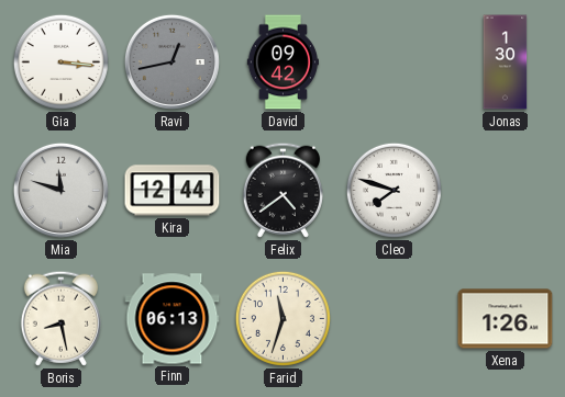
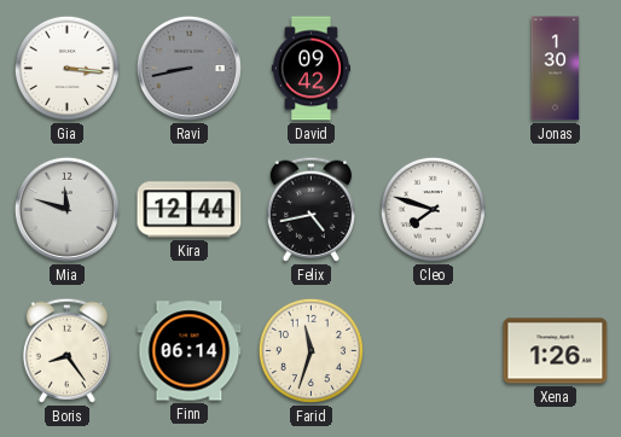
Ravi: 12:43 -> 8:43
Felix: 4:39 -> 4:43
Boris: 8:28 -> 8:24
Finn: 06:13 -> 06:14
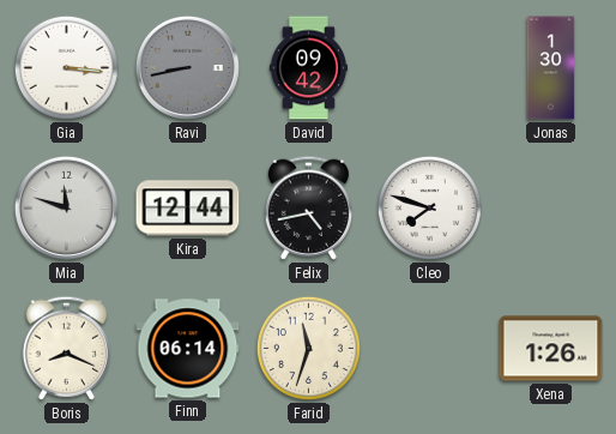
Boris: 8:24 -> 8:19
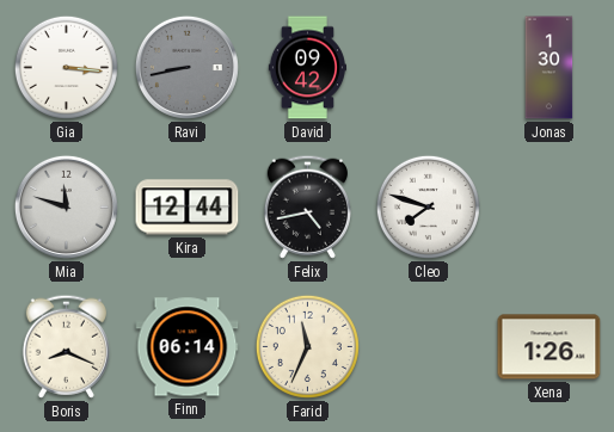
Farid: 11:33 -> 11:34
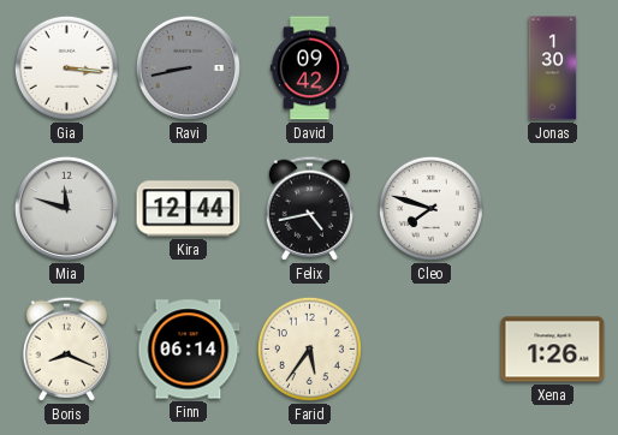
Farid: 11:34 -> 5:36
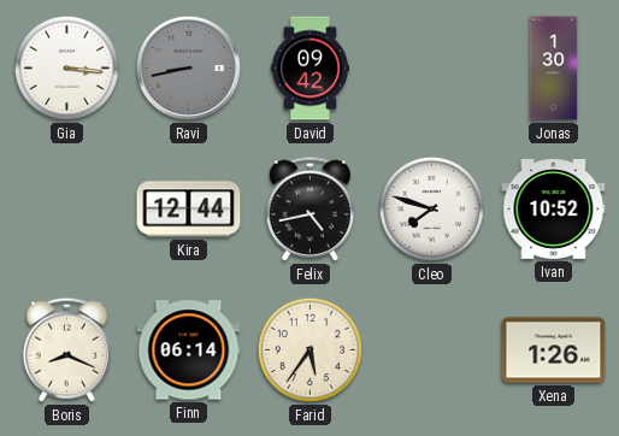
Mia: 11:48 -> none
Ivan: none -> 10:52
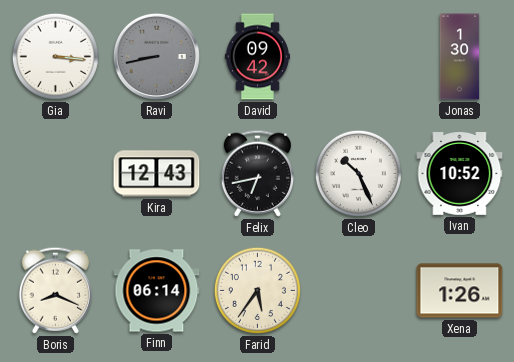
Kira: 12:44 -> 12:43
Felix: 4:43 -> 6:43
Cleo: 7:48 -> 10:26
